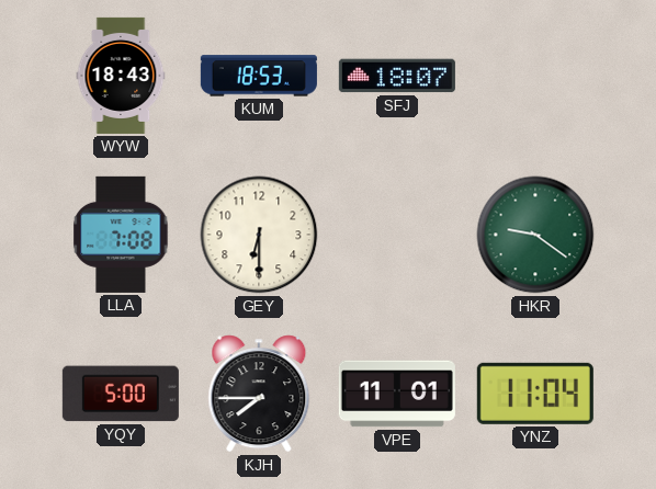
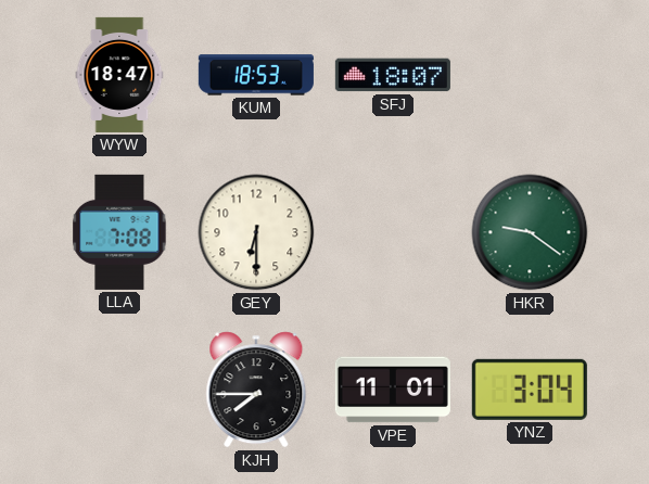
WYW: 18:43 -> 18:47
YQY: 5:00 -> none
YNZ: 11:04 -> 3:04
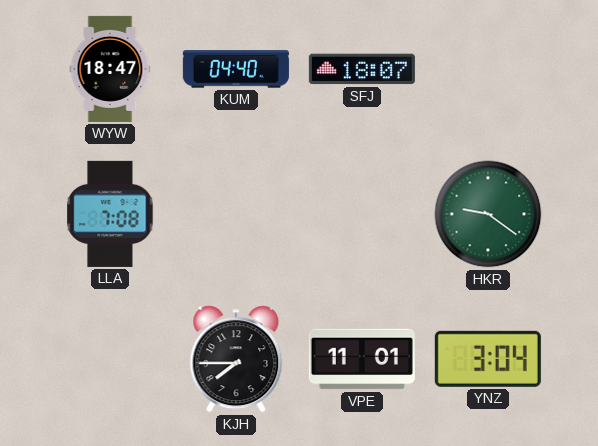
KUM: 18:53 -> 04:40
GEY: 6:30 -> none
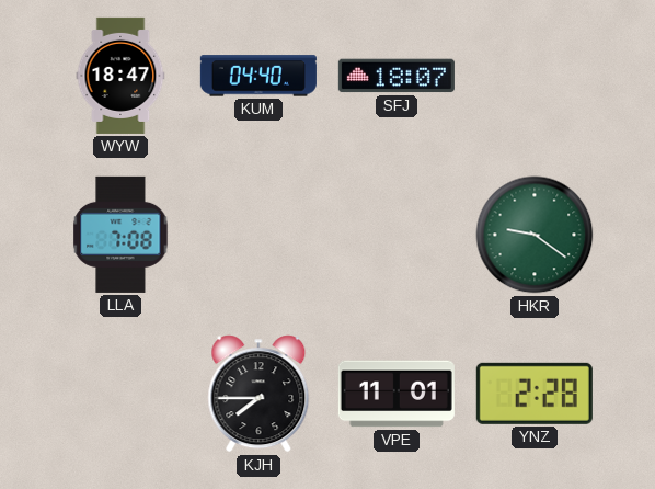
YNZ: 3:04 -> 2:28
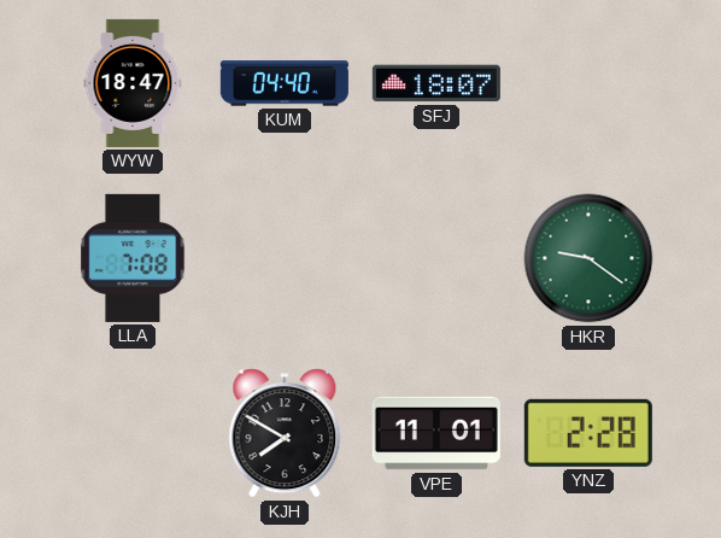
KJH: 7:45 -> 7:50
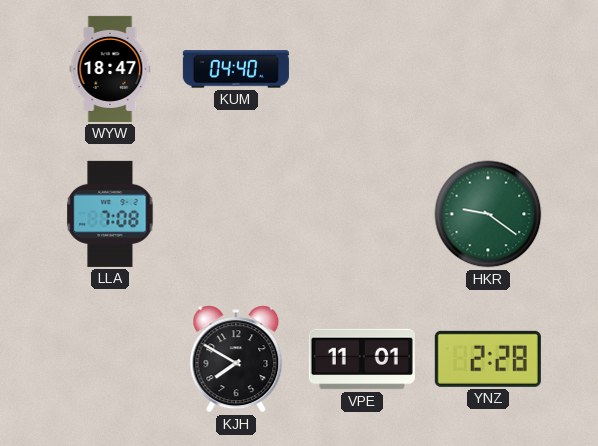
SFJ: 18:07 -> none
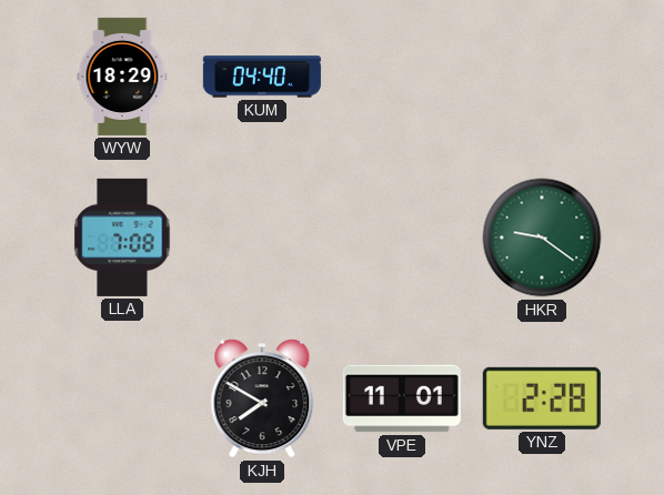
WYW: 18:47 -> 18:29
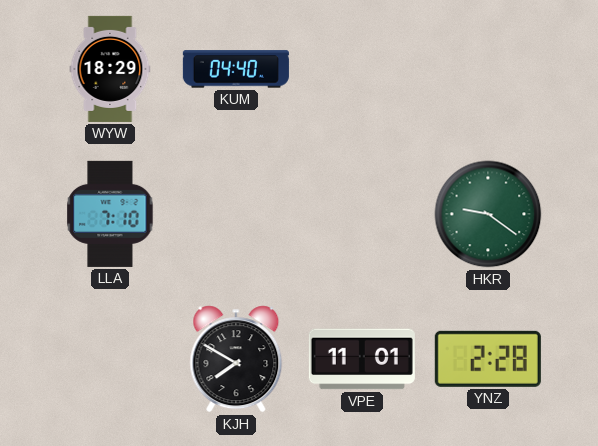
LLA: 7:08 -> 7:10
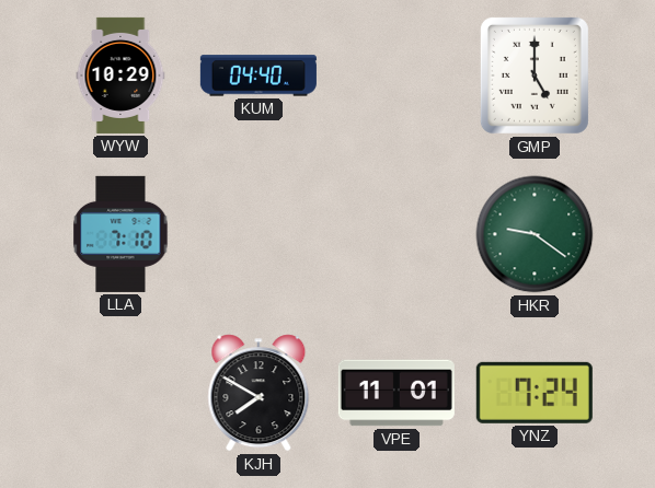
WYW: 18:29 -> 10:29
GMP: none -> 5:00
YNZ: 2:28 -> 7:24
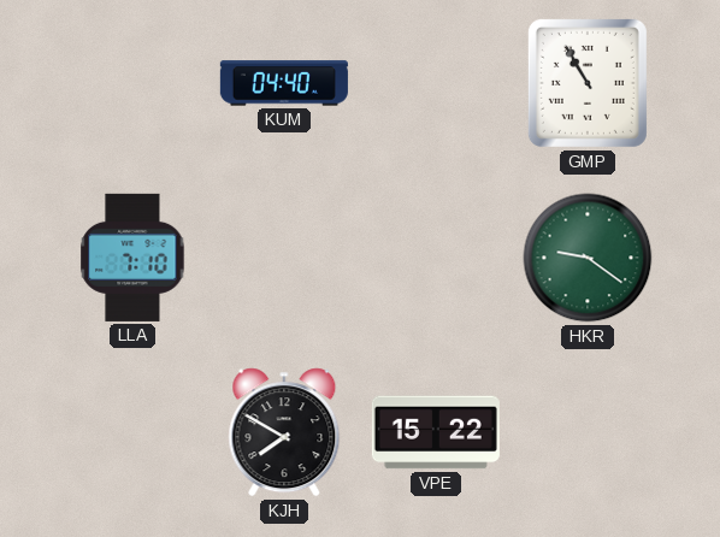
WYW: 10:29 -> none
GMP: 5:00 -> 10:55
VPE: 11:01 -> 15:22
YNZ: 7:24 -> none
